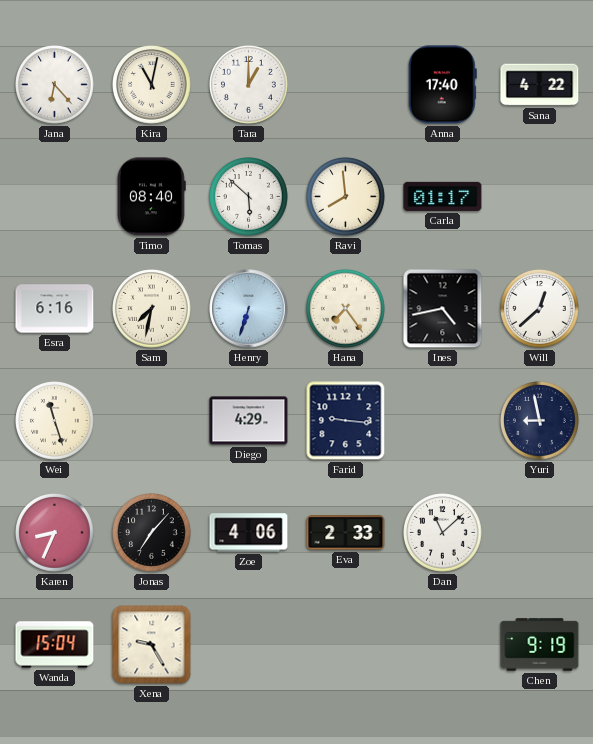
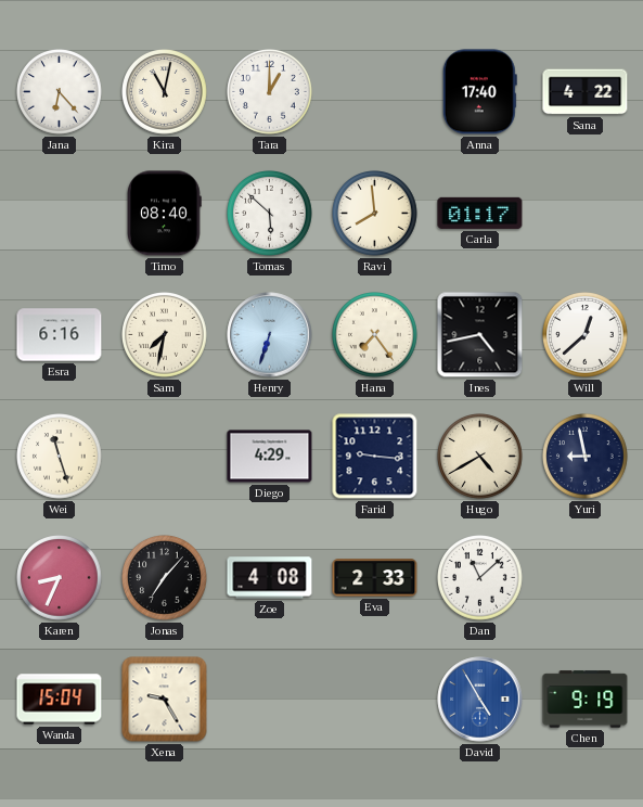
Hugo: none -> 4:40
Zoe: 4:06 -> 4:08
David: none -> 4:55
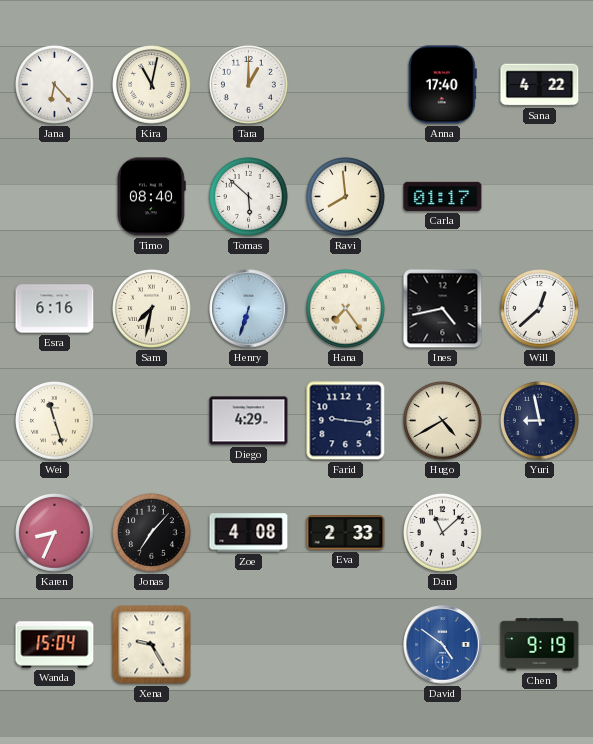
David: 4:55 -> 4:51
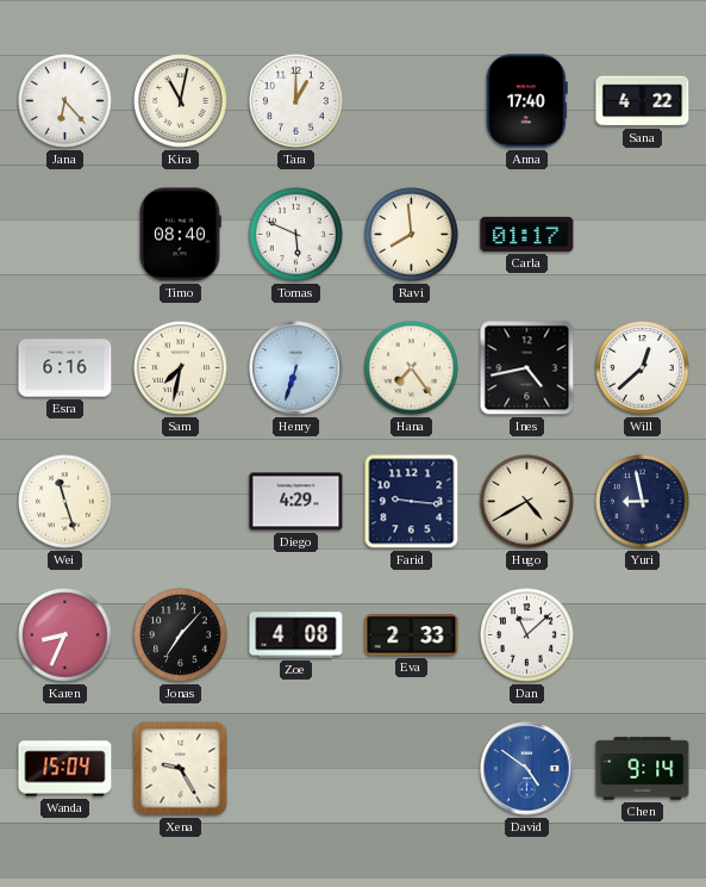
Tomas: 5:52 -> 5:49
Chen: 9:19 -> 9:14
